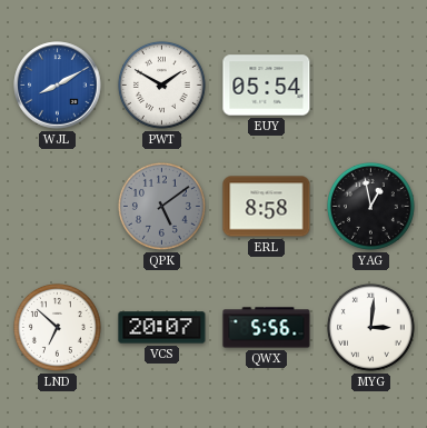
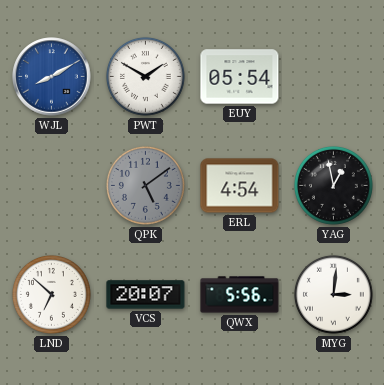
ERL: 8:58 -> 4:54
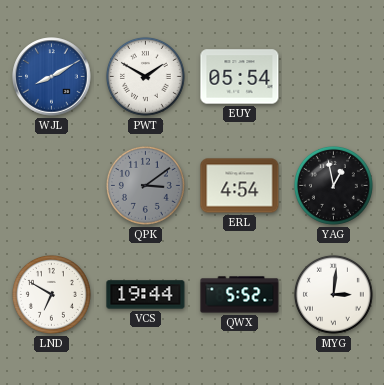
QPK: 5:09 -> 3:09
LND: 6:52 -> 6:50
VCS: 20:07 -> 19:44
QWX: 5:56 -> 5:52
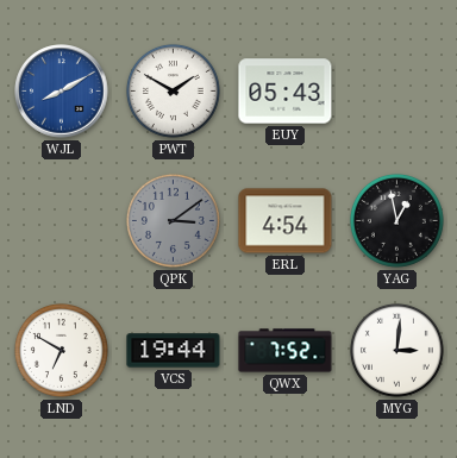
EUY: 05:54 -> 05:43
QWX: 5:52 -> 7:52
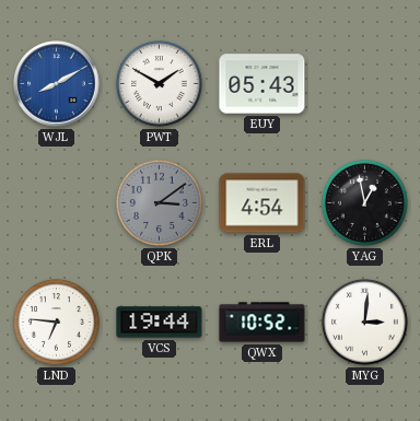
LND: 6:50 -> 6:46
QWX: 7:52 -> 10:52
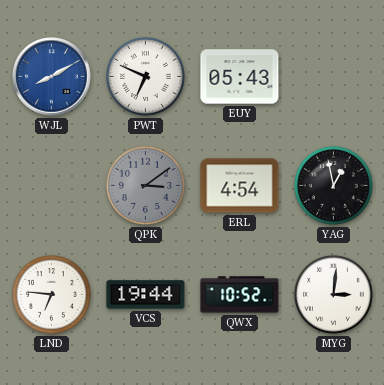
PWT: 1:50 -> 6:49
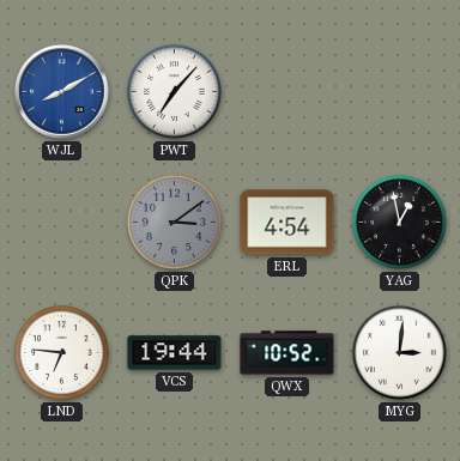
PWT: 6:49 -> 7:07
EUY: 05:43 -> none
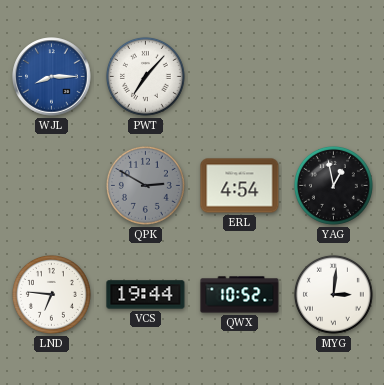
WJL: 8:10 -> 8:15
QPK: 3:09 -> 2:50
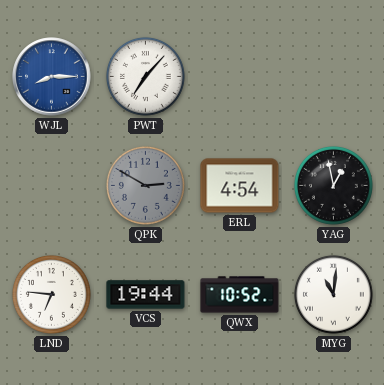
MYG: 3:01 -> 11:01
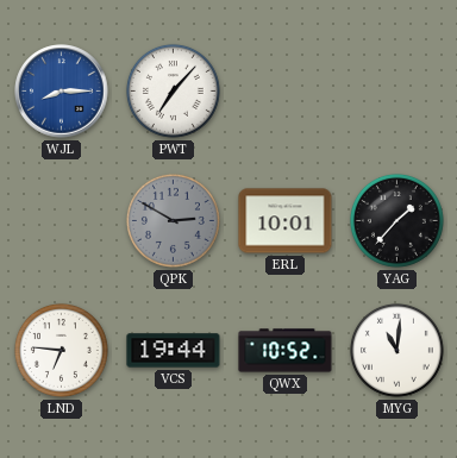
ERL: 4:54 -> 10:01
YAG: 12:58 -> 1:37
